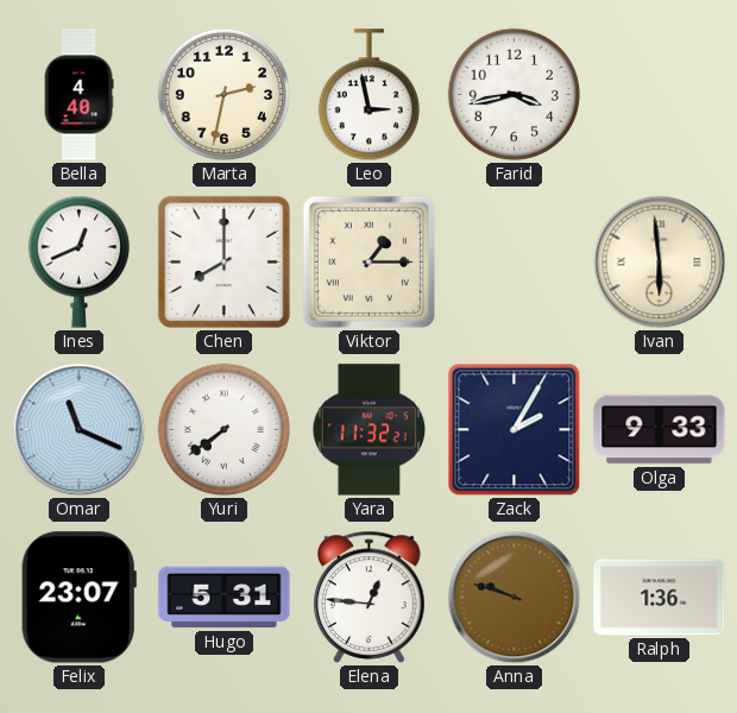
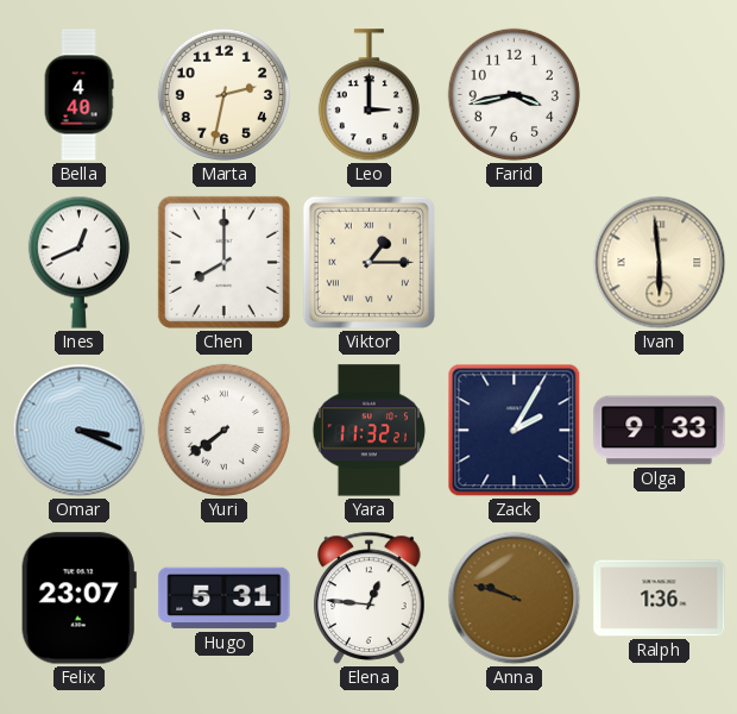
Leo: 2:58 -> 3:00
Omar: 11:19 -> 3:19
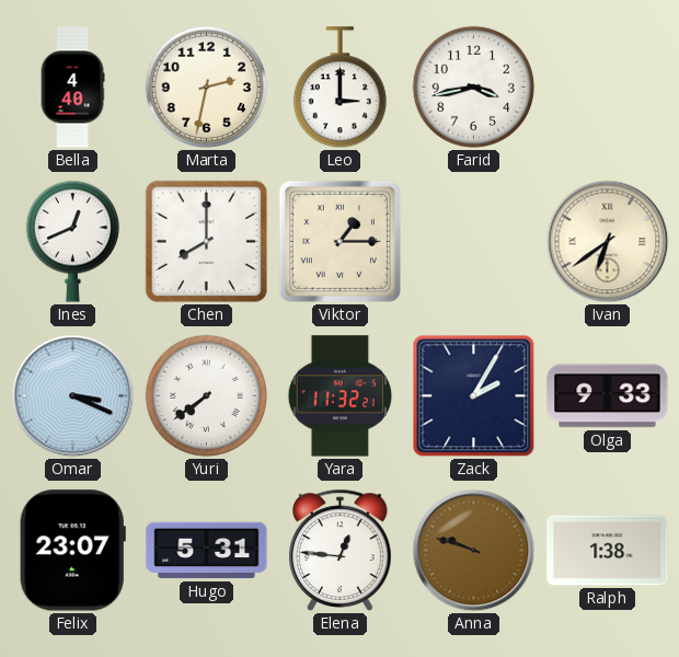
Ivan: 5:59 -> 6:39
Ralph: 1:36 -> 1:38
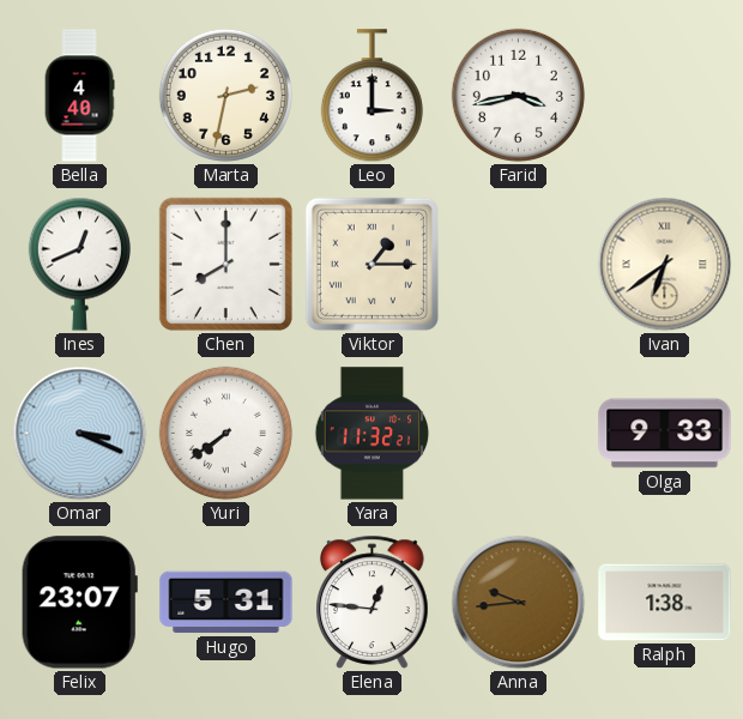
Zack: 2:05 -> none
Anna: 9:48 -> 9:44
